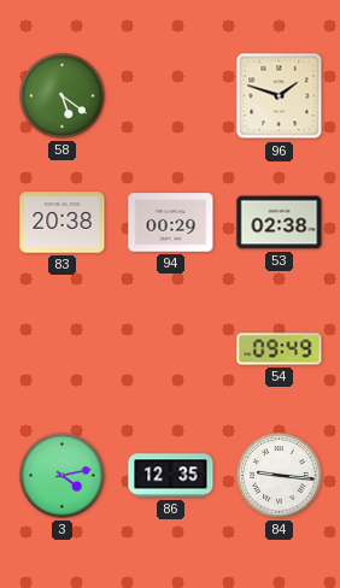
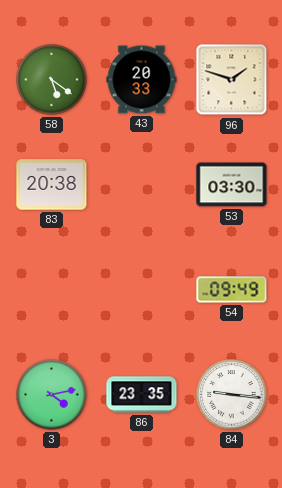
43: none -> 20:33
94: 00:29 -> none
53: 02:38 -> 03:30
86: 12:35 -> 23:35
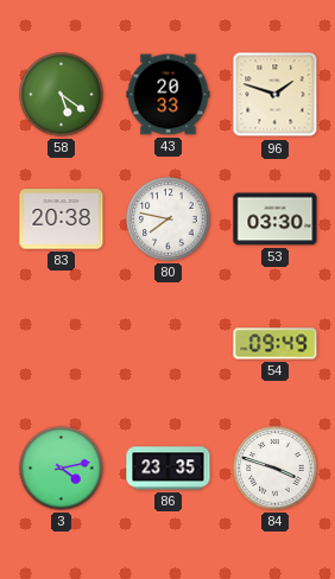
80: none -> 7:47
84: 9:16 -> 3:48
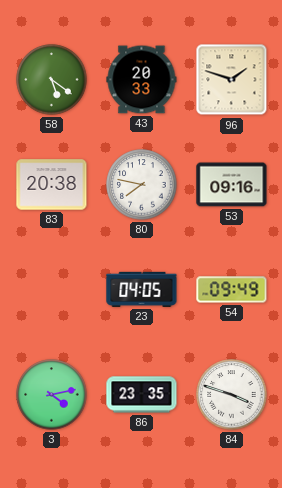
53: 03:30 -> 09:16
23: none -> 04:05
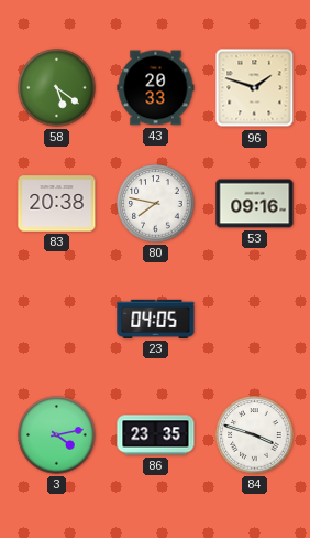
54: 09:49 -> none
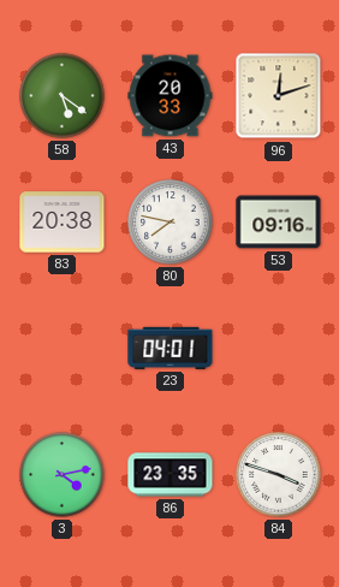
96: 1:48 -> 12:12
23: 04:05 -> 04:01
